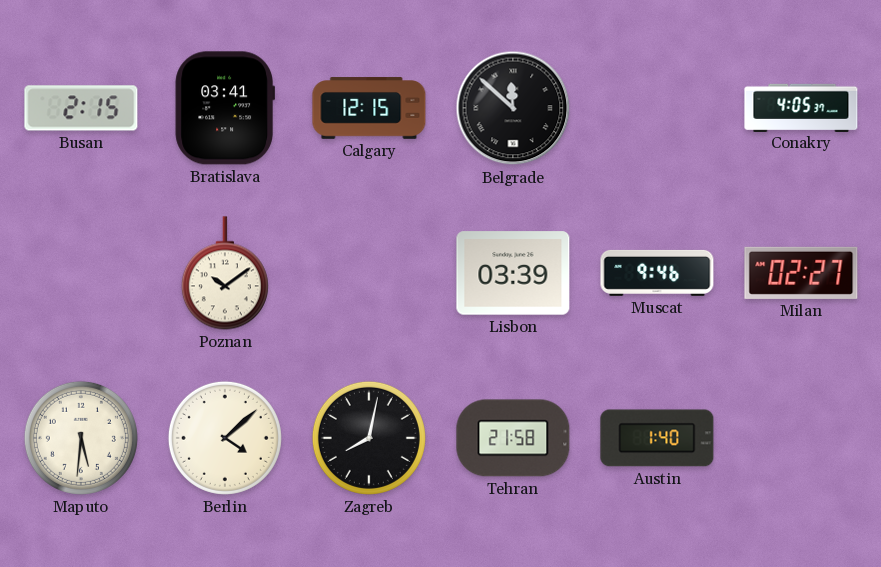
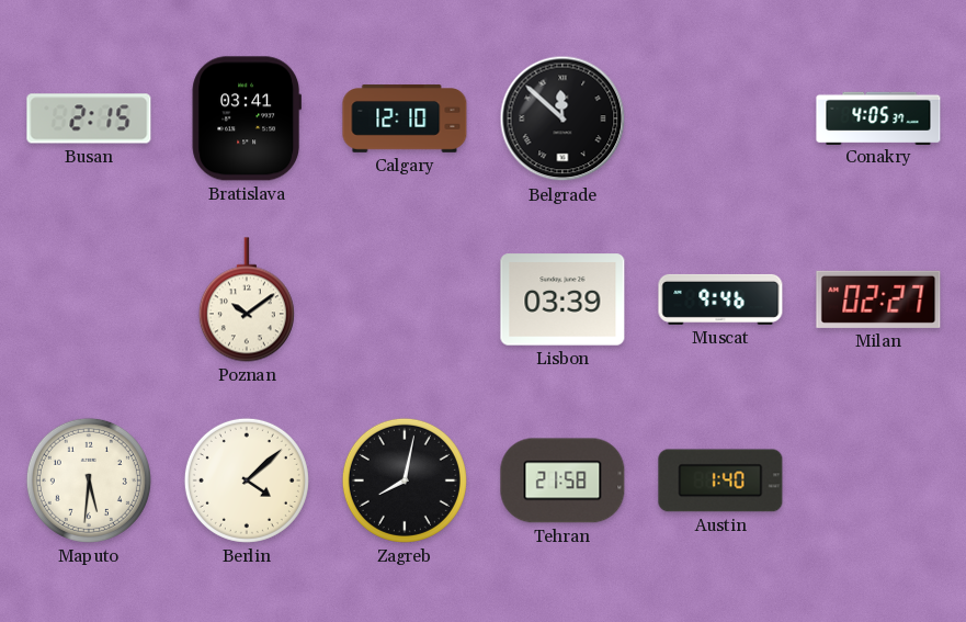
Calgary: 12:15 -> 12:10
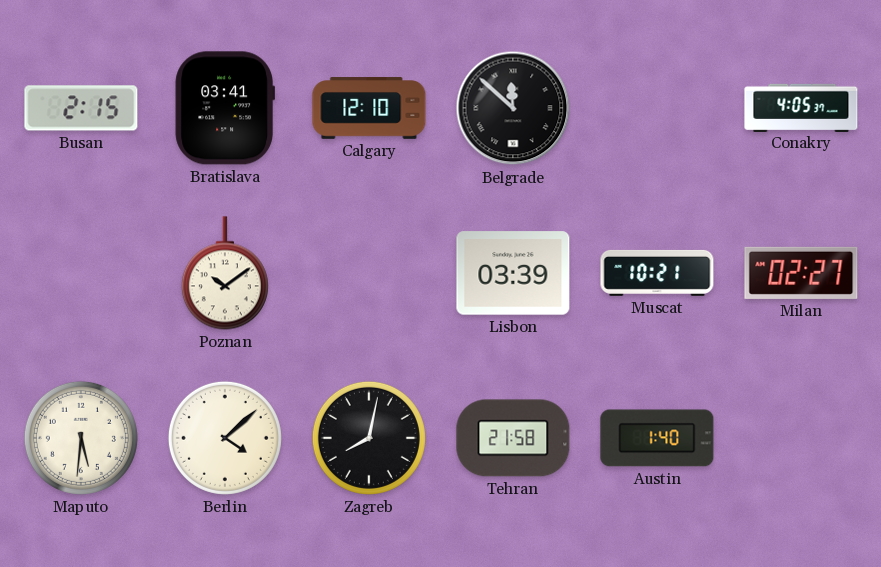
Muscat: 9:46 -> 10:21
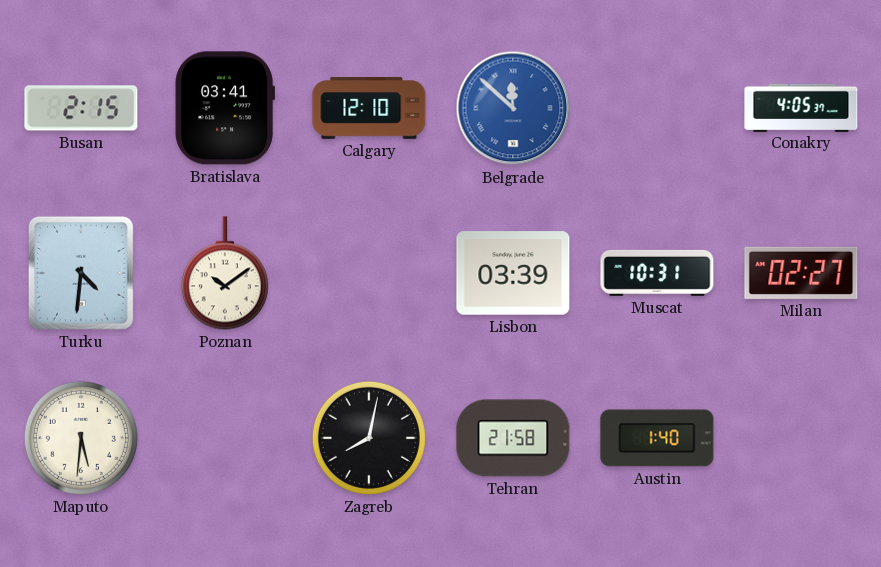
Belgrade dial: black -> blue
Turku: none -> 4:31
Muscat: 10:21 -> 10:31
Berlin: 4:08 -> none
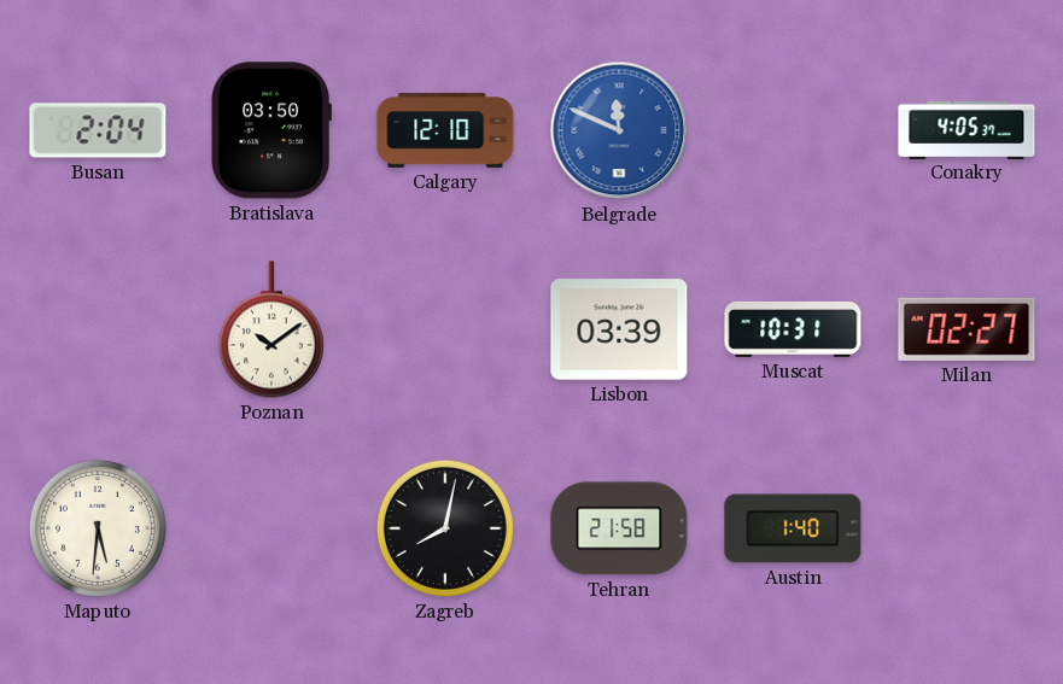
Busan: 2:15 -> 2:04
Bratislava: 03:41 -> 03:50
Belgrade: 11:52 -> 11:49
Turku: 4:31 -> none
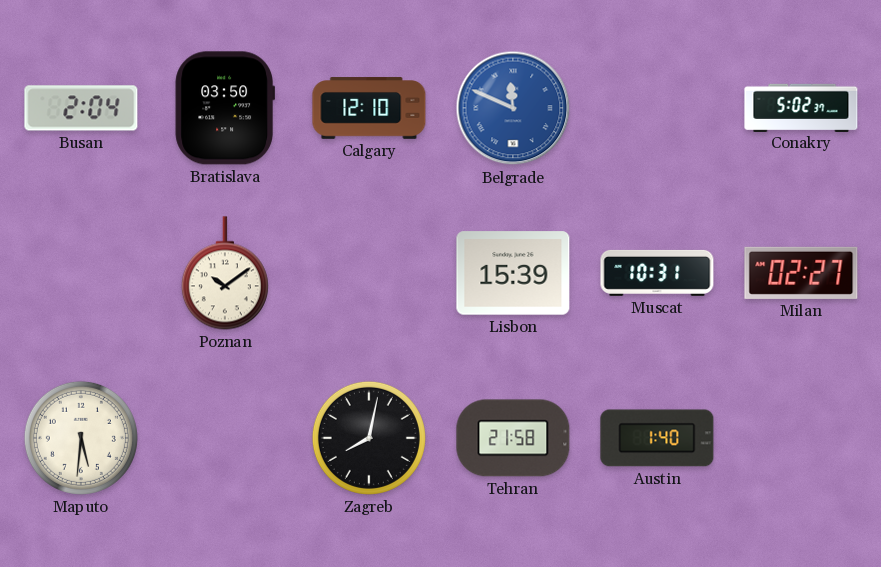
Conakry: 4:05 -> 5:02
Lisbon: 03:39 -> 15:39
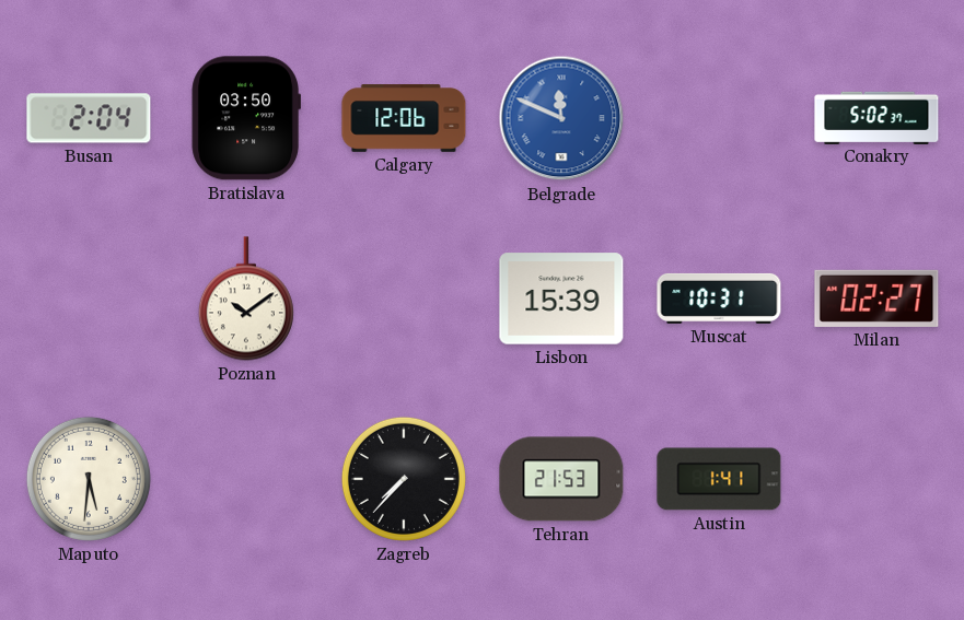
Calgary: 12:10 -> 12:06
Zagreb: 8:02 -> 7:37
Tehran: 21:58 -> 21:53
Austin: 1:40 -> 1:41
